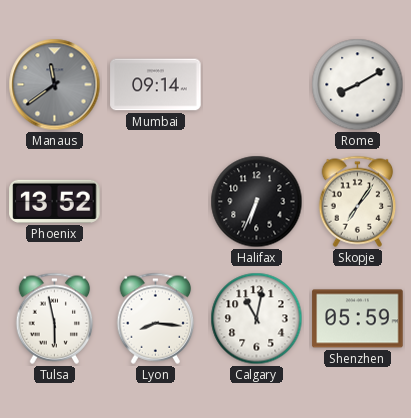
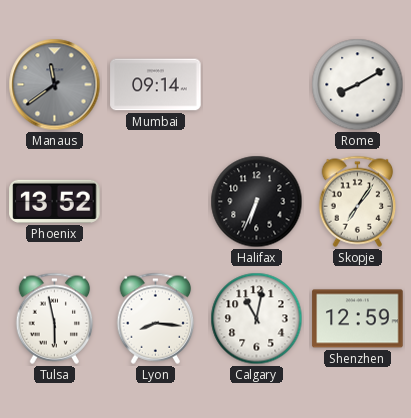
Shenzhen: 05:59 -> 12:59
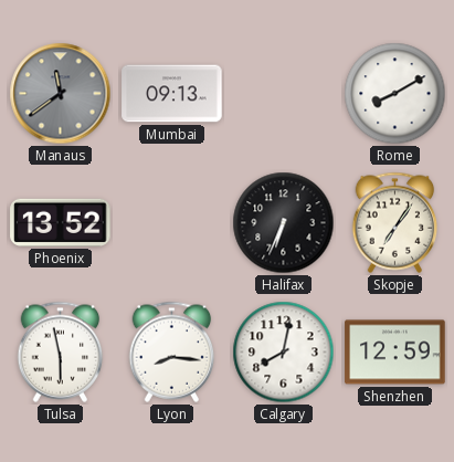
Mumbai: 09:14 -> 09:13
Calgary: 11:02 -> 8:02
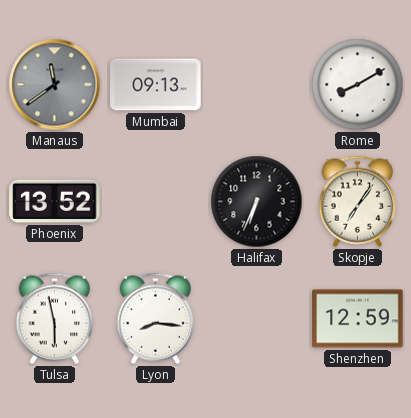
Calgary: 8:02 -> none
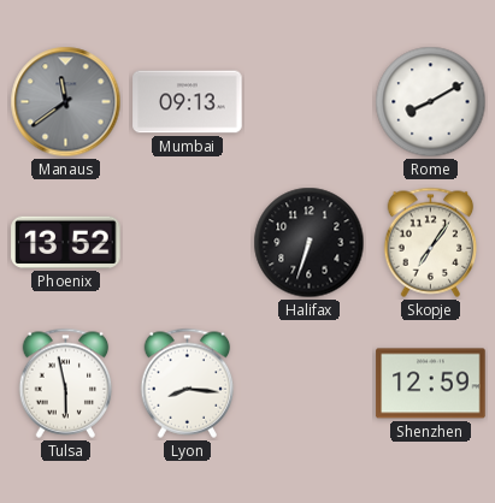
Halifax: 6:34 -> 6:33
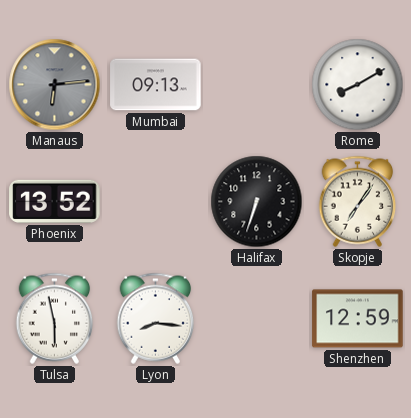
Manaus: 11:39 -> 6:14
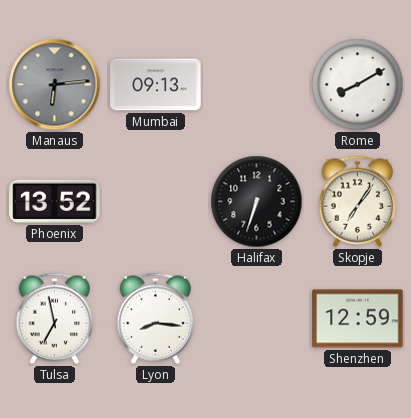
Tulsa: 5:58 -> 6:58
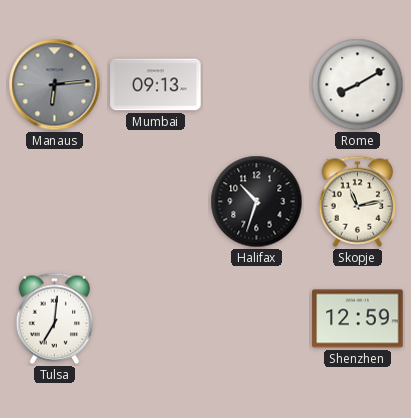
Phoenix: 13:52 -> none
Halifax: 6:33 -> 10:33
Skopje: 7:06 -> 11:13
Tulsa: 6:58 -> 7:01
Lyon: 8:16 -> none
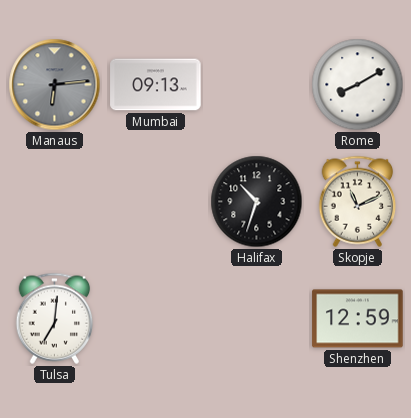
Skopje: 11:13 -> 11:11
